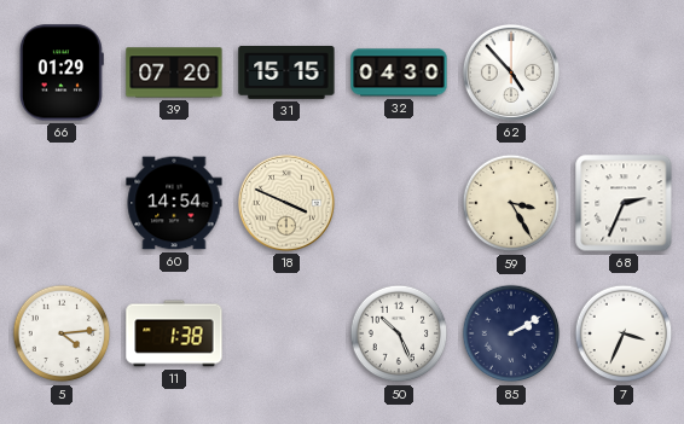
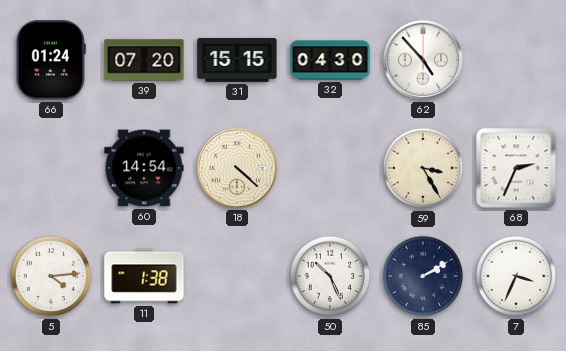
66: 01:29 -> 01:24
18: 3:49 -> 4:22
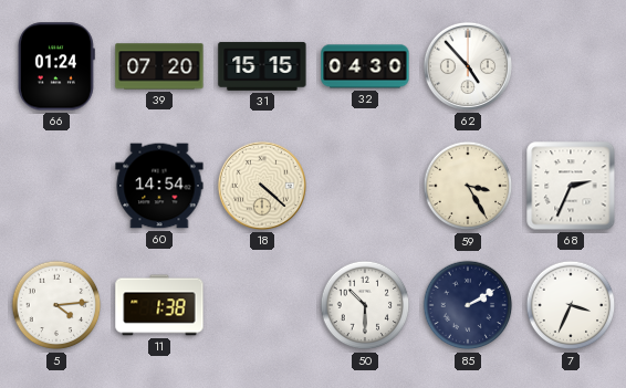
50: 10:26 -> 10:30
